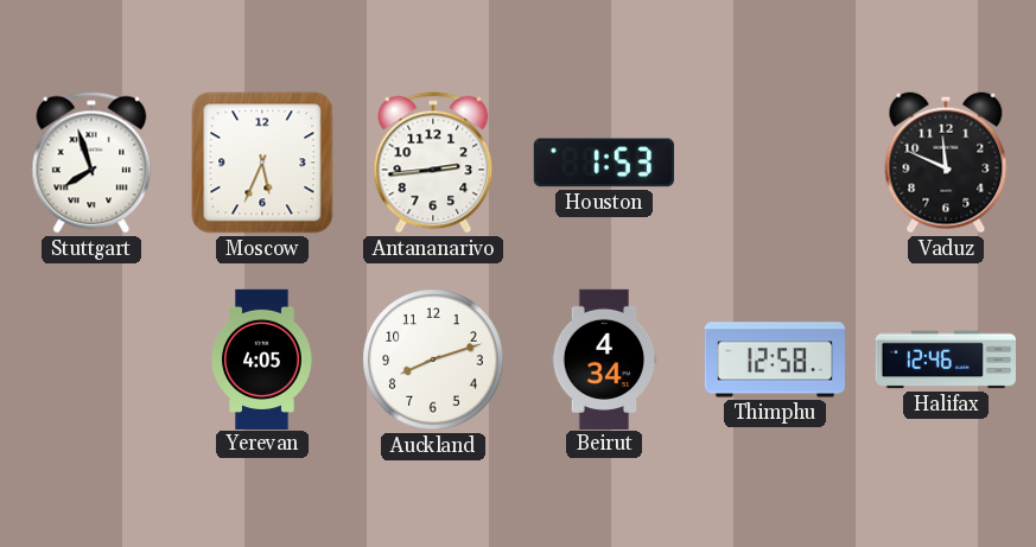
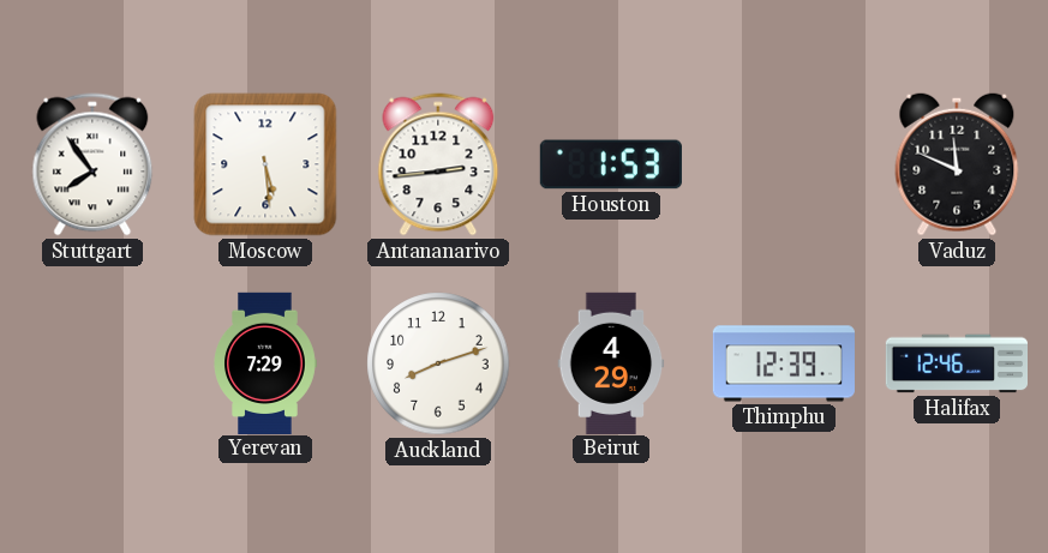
Stuttgart: 7:57 -> 7:54
Moscow: 5:34 -> 5:29
Yerevan: 4:05 -> 7:29
Beirut: 4:34 -> 4:29
Thimphu: 12:58 -> 12:39
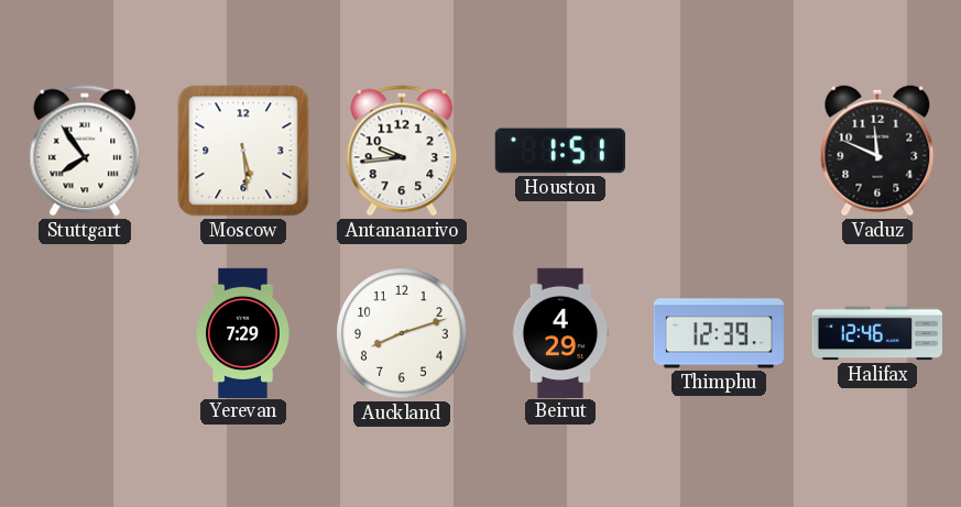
Antananarivo: 2:44 -> 9:44
Houston: 1:53 -> 1:51
